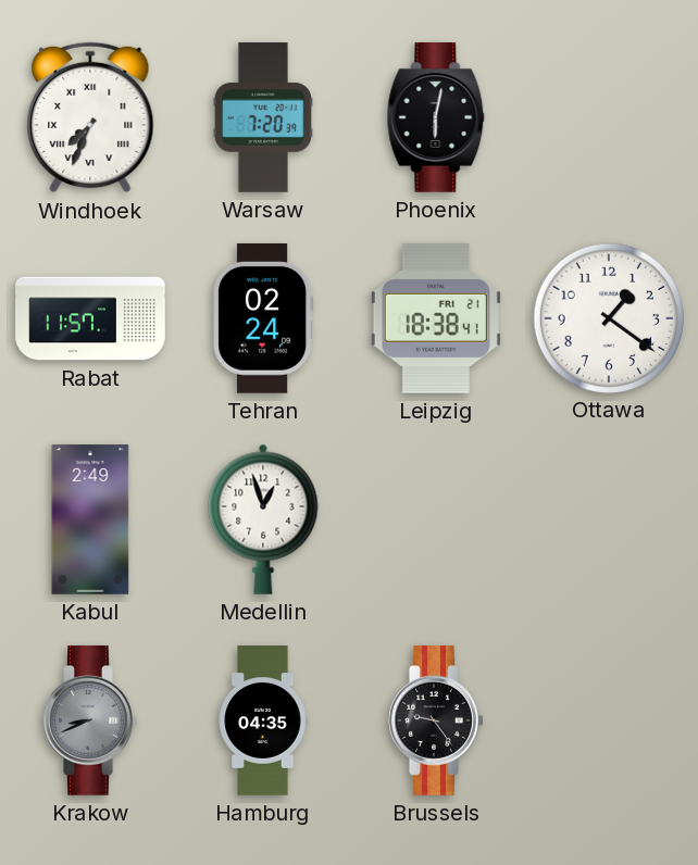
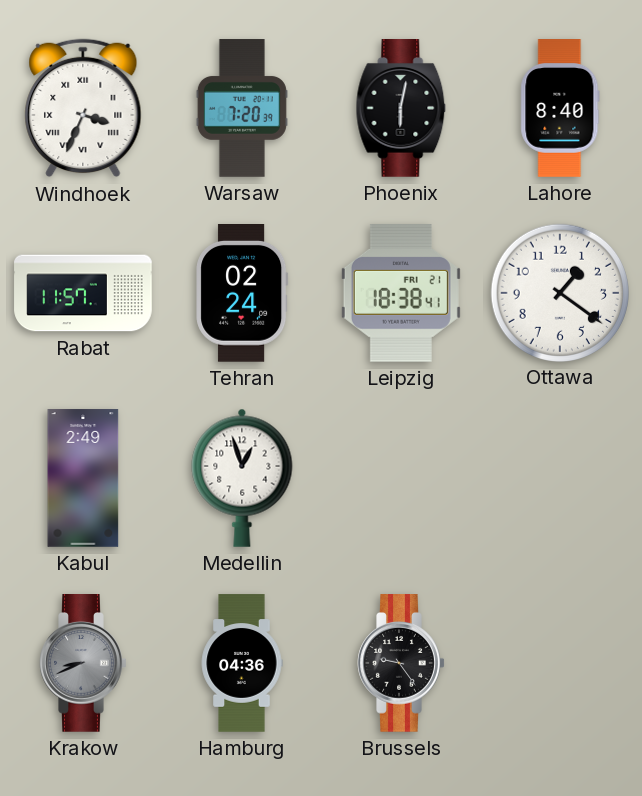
Windhoek: 7:34 -> 3:34
Lahore: none -> 8:40
Hamburg: 04:35 -> 04:36
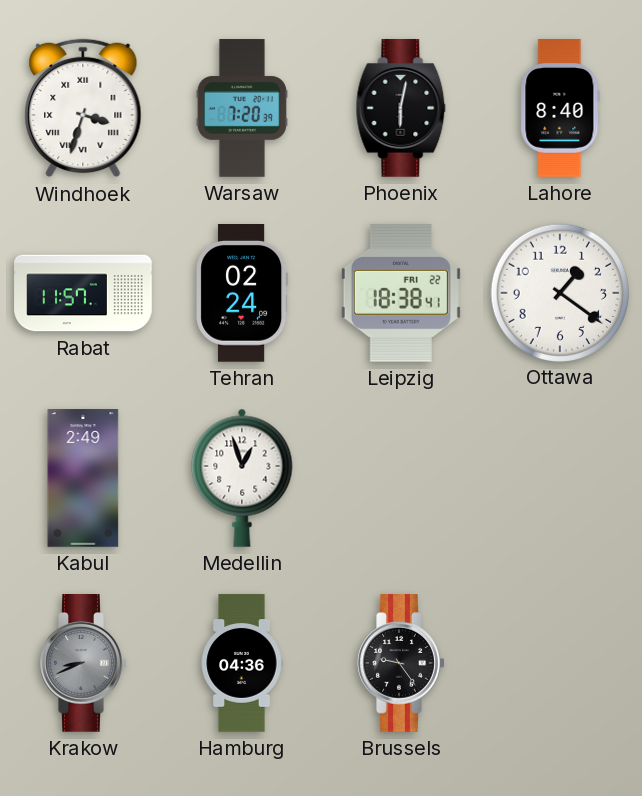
Windhoek: 3:34 -> 3:33
Leipzig date: FRI 21 -> FRI 22
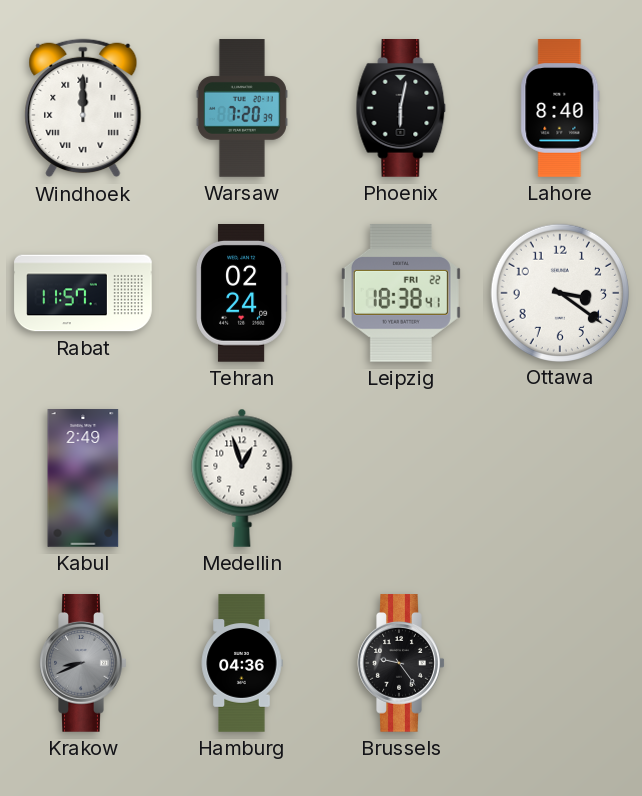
Windhoek: 3:33 -> 12:00
Ottawa: 1:21 -> 3:21
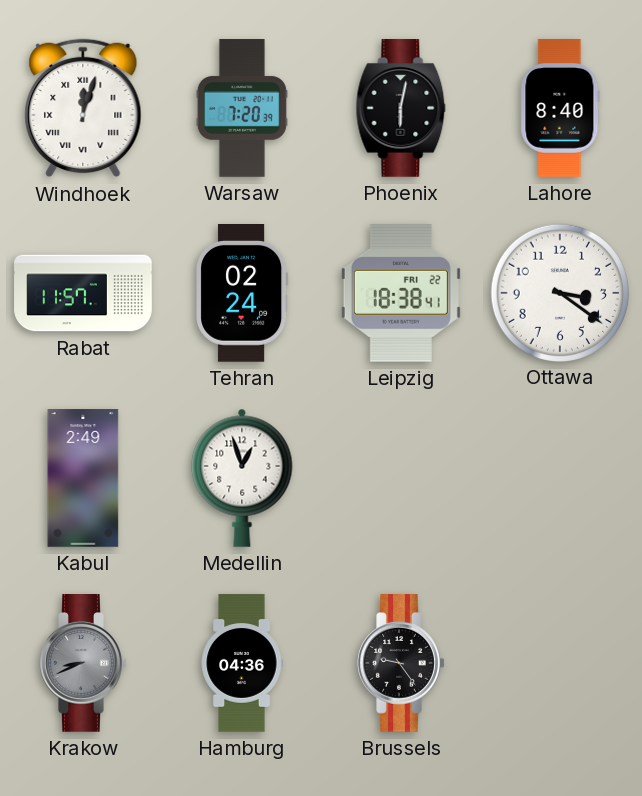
Windhoek: 12:00 -> 12:03
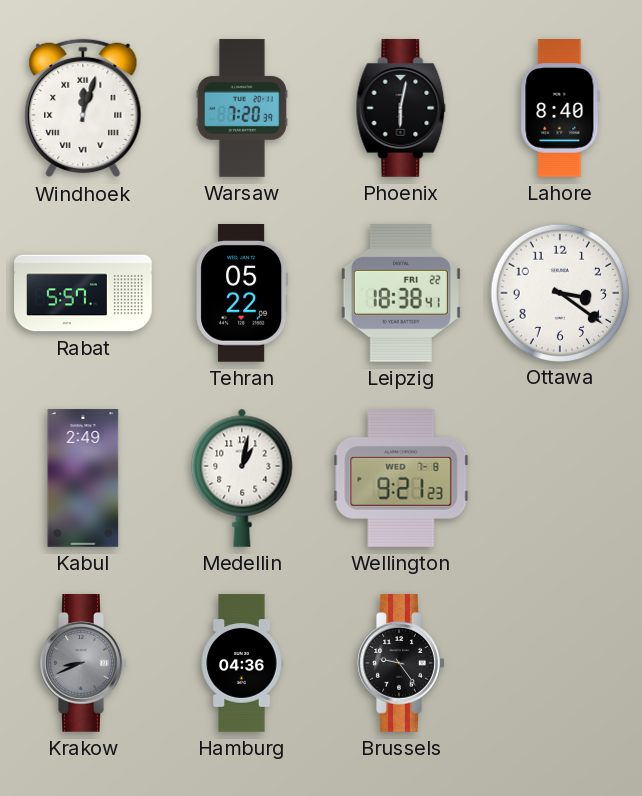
Rabat: 11:57 -> 5:57
Tehran: 02:24 -> 05:22
Medellin: 12:57 -> 1:02
Wellington: none -> 9:21
